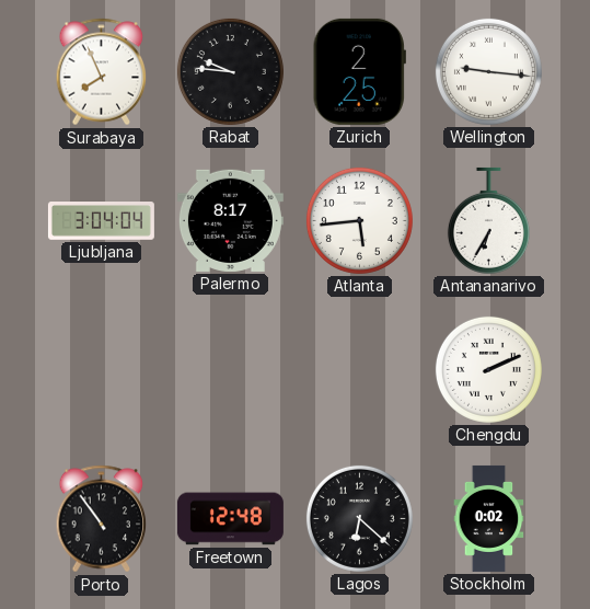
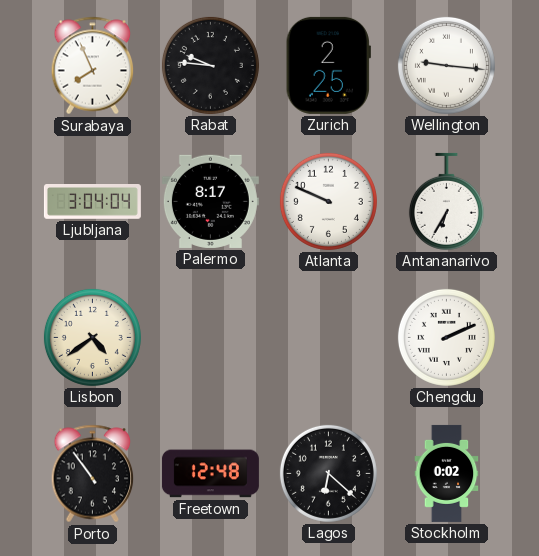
Atlanta: 5:44 -> 9:49
Lisbon: none -> 4:39
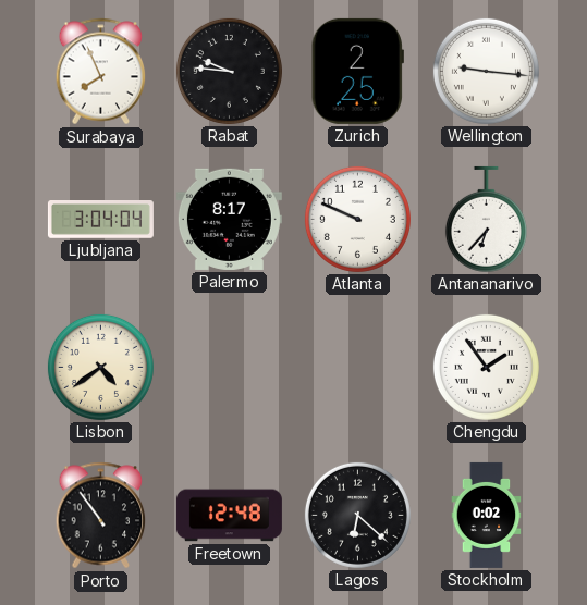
Antananarivo: 6:35 -> 6:37
Chengdu: 2:11 -> 1:54
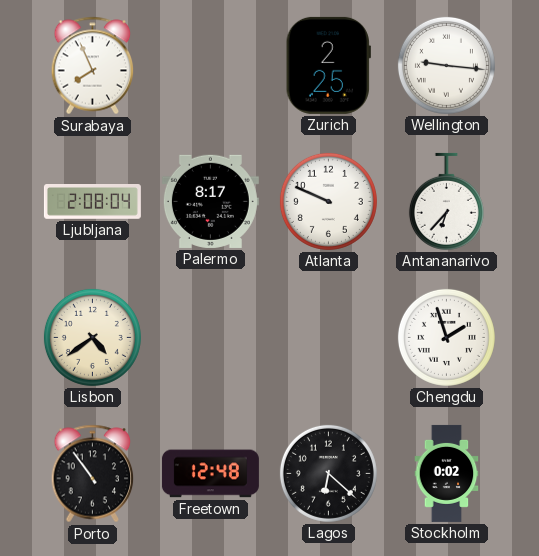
Rabat: 9:46 -> none
Ljubljana: 3:04 -> 2:08
Chengdu: 1:54 -> 1:57
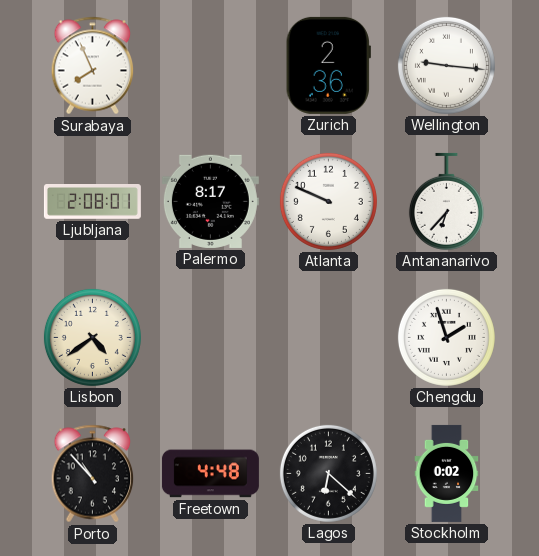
Zurich: 2:25 -> 2:36
Ljubljana: 2:08:04 -> 2:08:01
Porto: 10:54 -> 10:53
Freetown: 12:48 -> 4:48
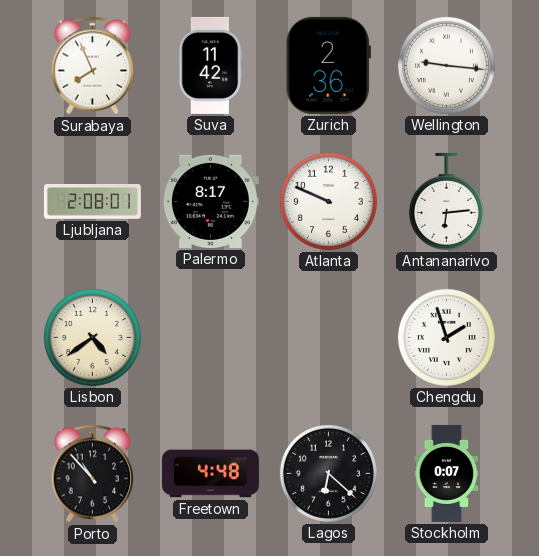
Suva: none -> 11:42
Antananarivo: 6:37 -> 6:14
Stockholm: 0:02 -> 0:07
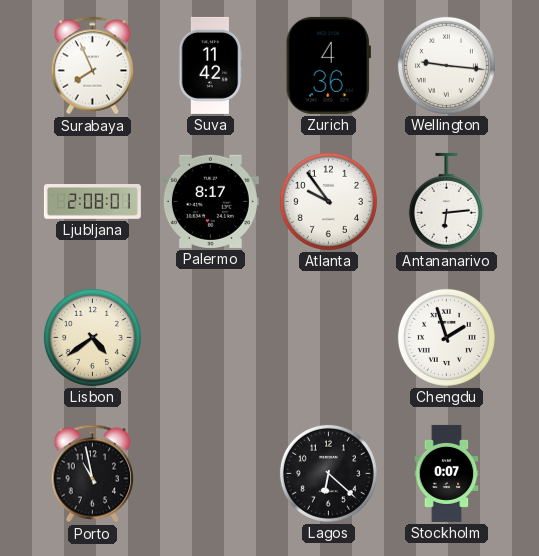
Zurich: 2:36 -> 4:36
Atlanta: 9:49 -> 9:54
Porto: 10:53 -> 10:58
Freetown: 4:48 -> none
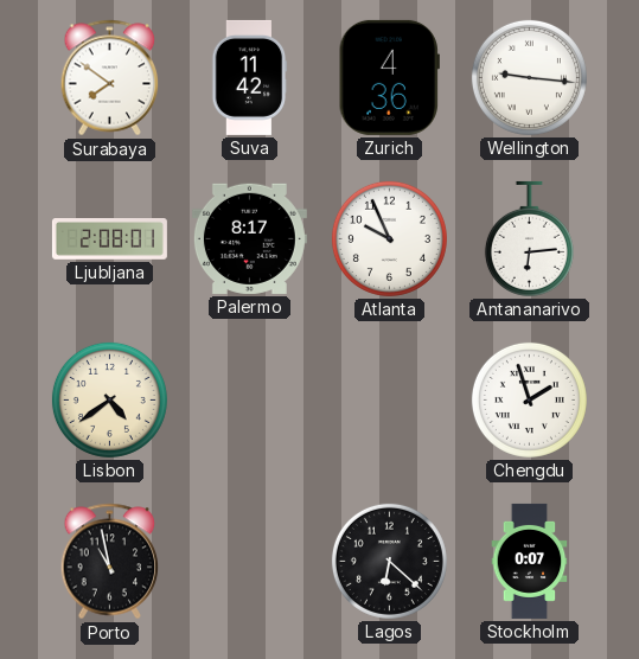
Surabaya: 7:56 -> 7:51
Atlanta: 9:54 -> 9:56
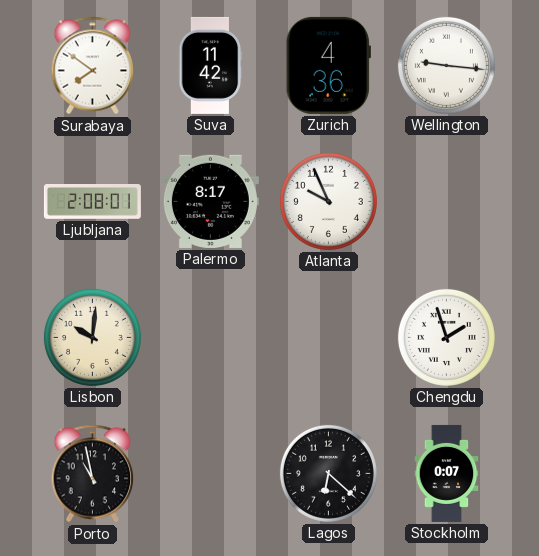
Antananarivo: 6:14 -> none
Lisbon: 4:39 -> 10:01
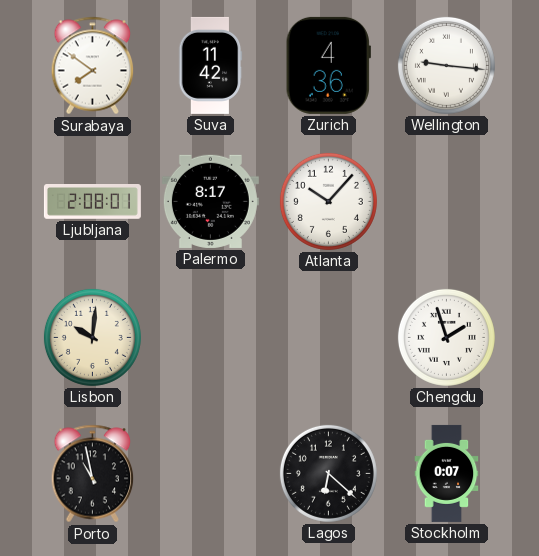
Atlanta: 9:56 -> 10:07
